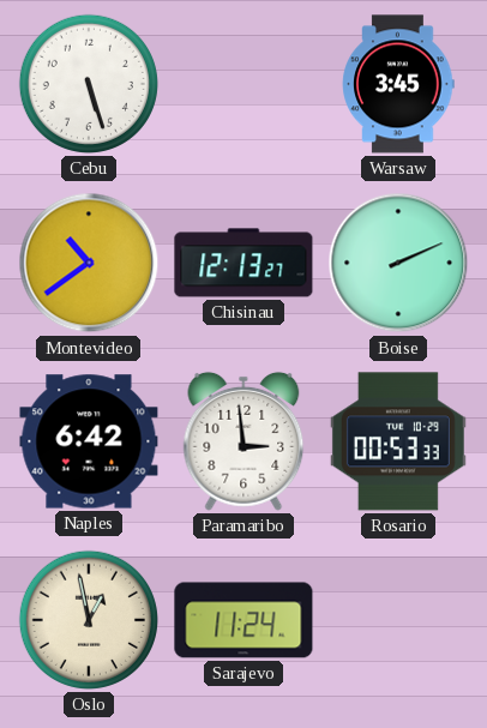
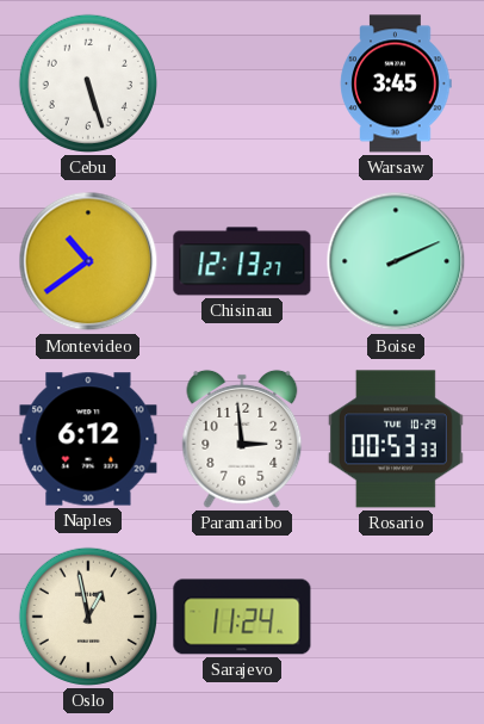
Naples: 6:42 -> 6:12
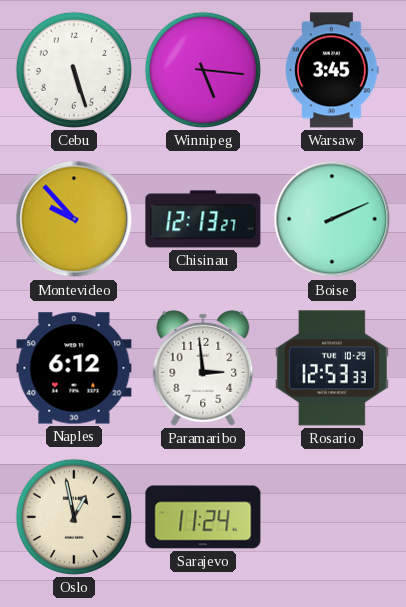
Winnipeg: none -> 5:16
Montevideo: 10:39 -> 9:53
Rosario: 00:53 -> 12:53
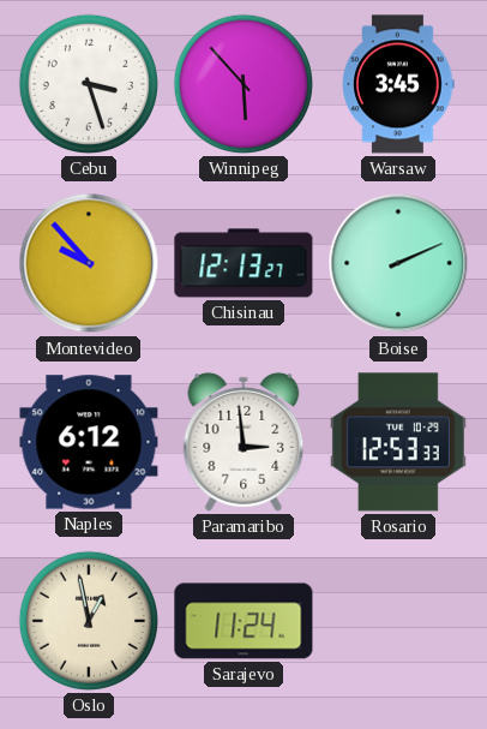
Cebu: 5:27 -> 3:27
Winnipeg: 5:16 -> 5:53
